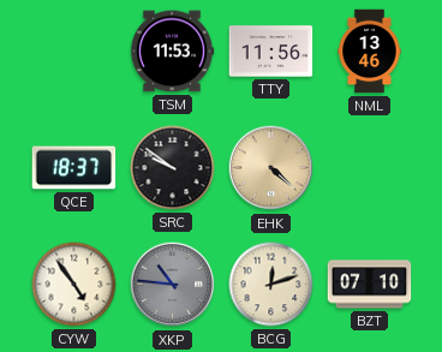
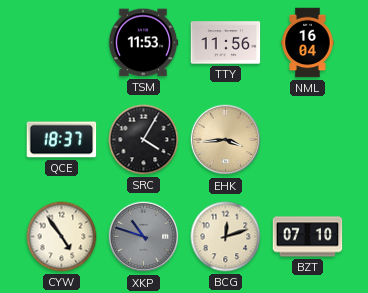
NML: 13:46 -> 16:04
SRC: 9:51 -> 4:05
EHK: 4:22 -> 3:44
XKP: 10:46 -> 10:48
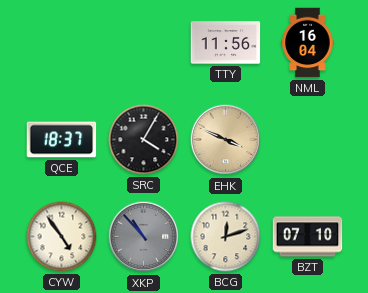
TSM: 11:53 -> none
EHK: 3:44 -> 3:49
XKP: 10:48 -> 10:53
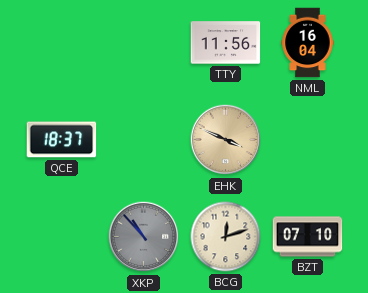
SRC: 4:05 -> none
CYW: 4:54 -> none
